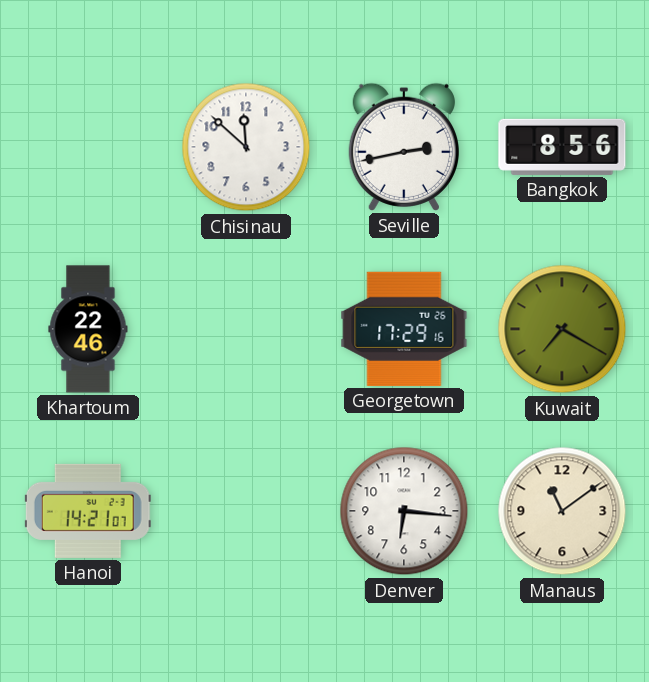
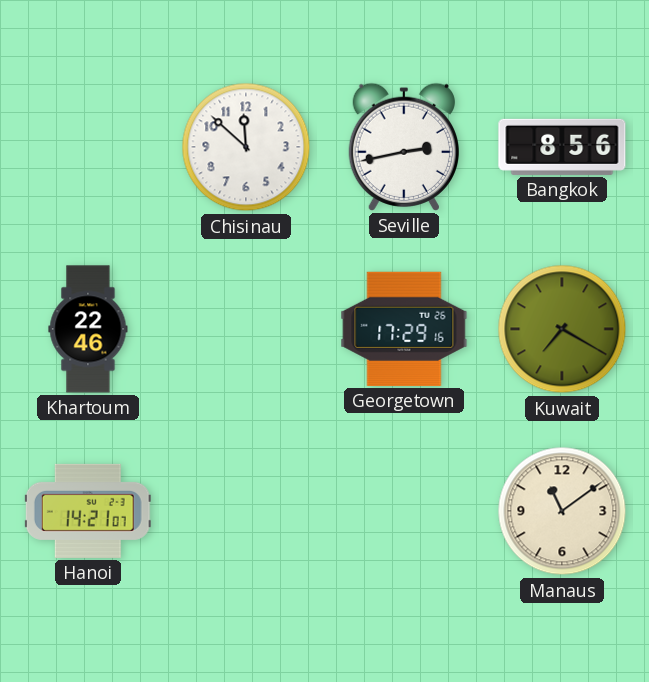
Denver: 6:16 -> none
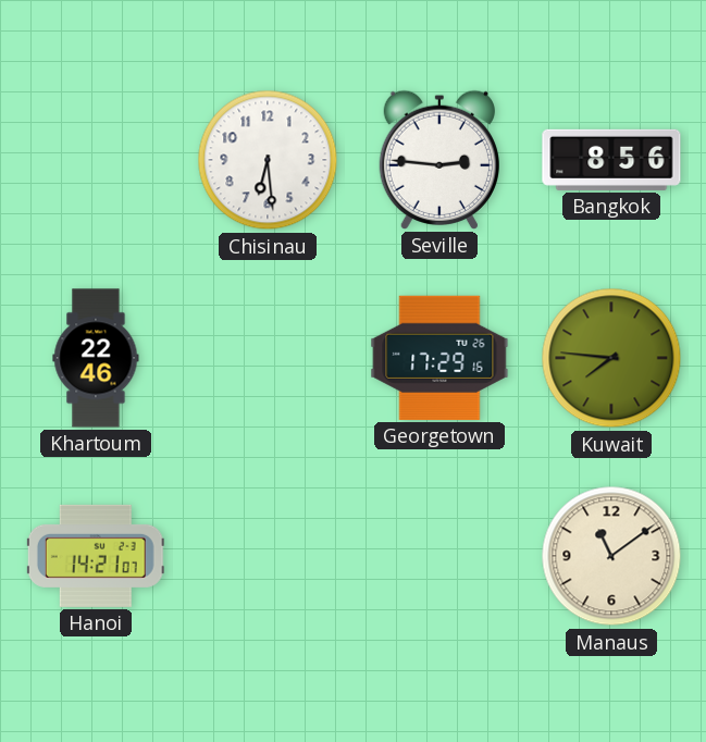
Chisinau: 11:52 -> 6:29
Seville: 2:43 -> 2:46
Kuwait: 7:20 -> 7:46
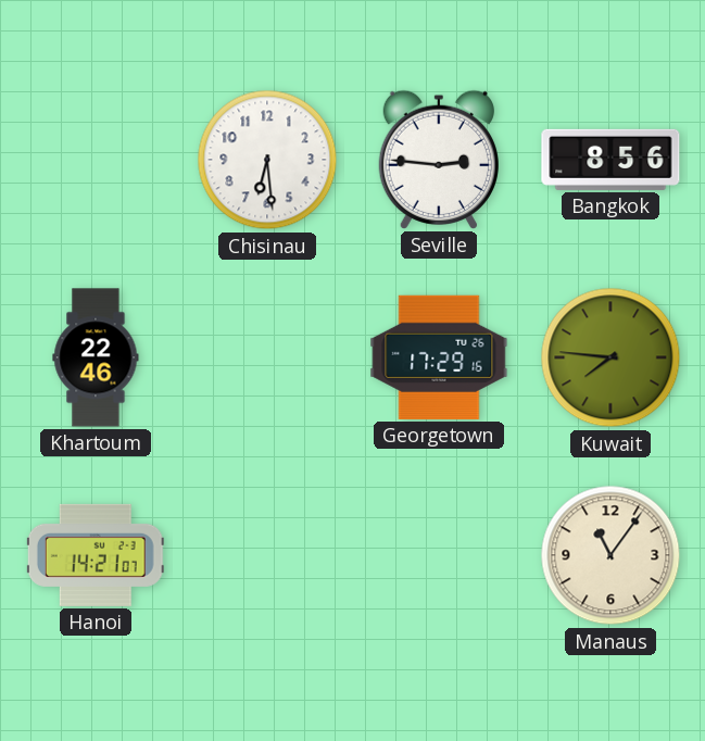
Manaus: 11:09 -> 11:06
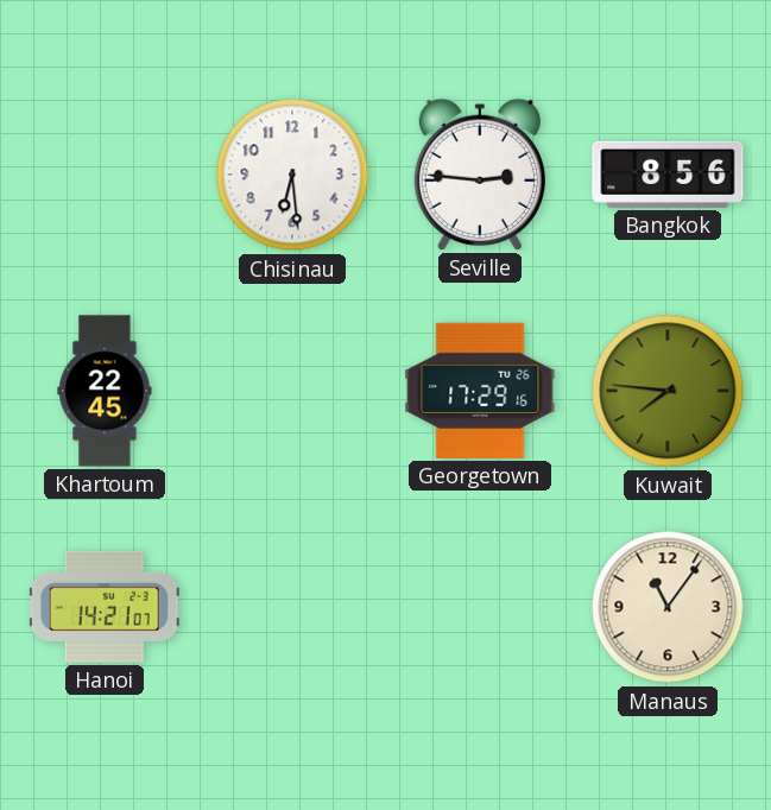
Khartoum: 22:46 -> 22:45
